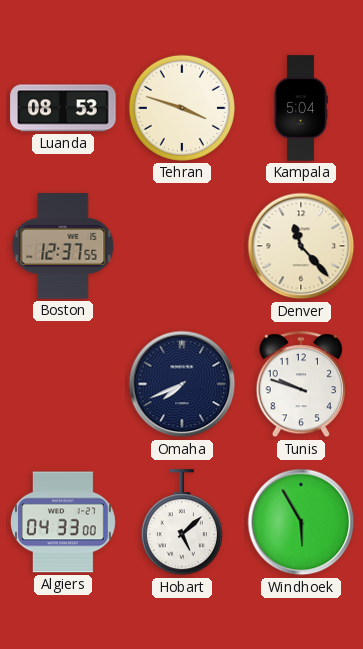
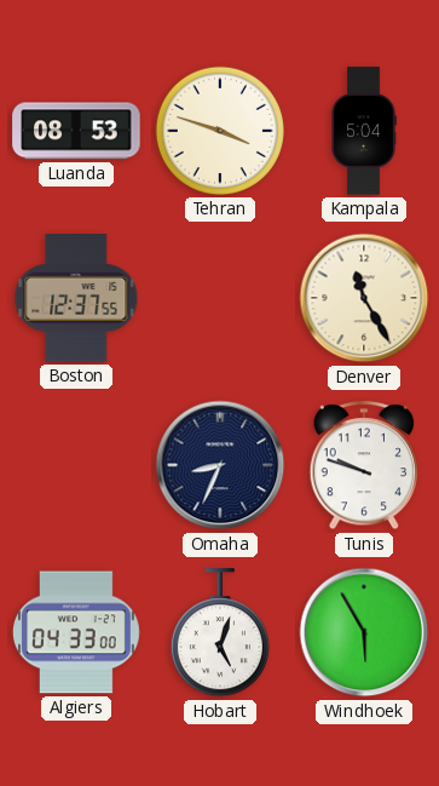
Denver: 11:23 -> 11:25
Omaha: 7:41 -> 8:34
Hobart: 5:08 -> 5:03
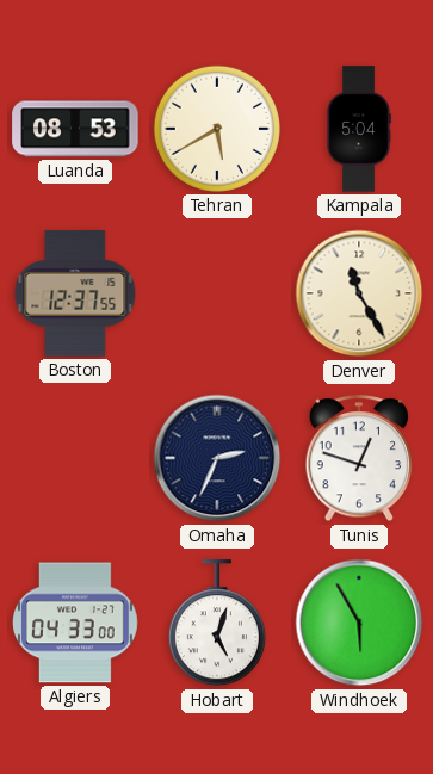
Tehran: 3:48 -> 5:40
Omaha: 8:34 -> 2:34
Tunis: 9:48 -> 12:48
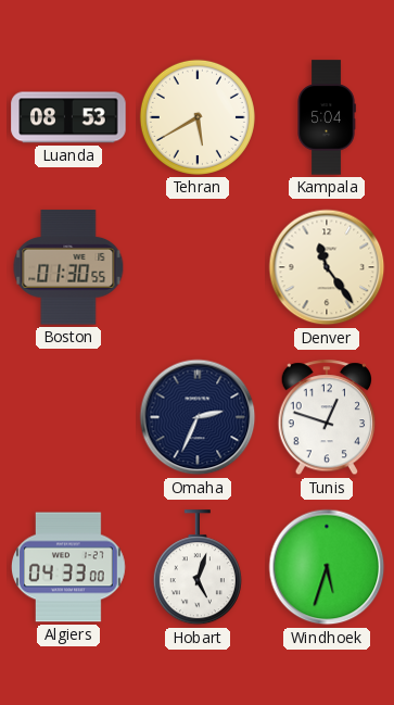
Boston: 12:37 -> 01:30
Denver: 11:25 -> 11:24
Windhoek: 5:55 -> 5:33
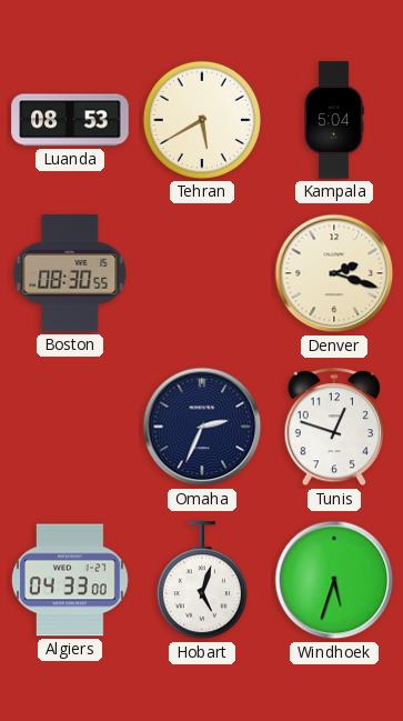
Boston: 01:30 -> 08:30
Denver: 11:24 -> 2:18
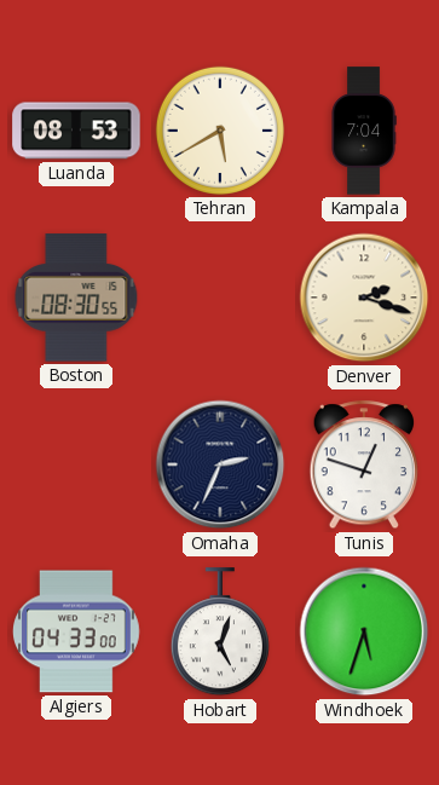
Kampala: 5:04 -> 7:04
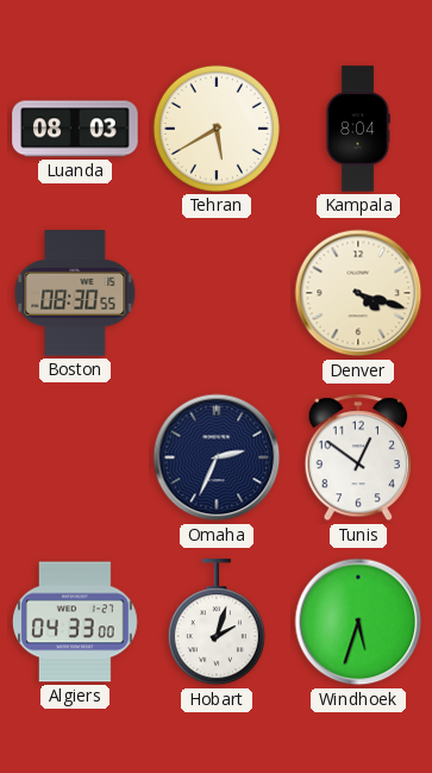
Luanda: 08:53 -> 08:03
Kampala: 7:04 -> 8:04
Denver: 2:18 -> 4:18
Tunis: 12:48 -> 12:51
Hobart: 5:03 -> 2:03
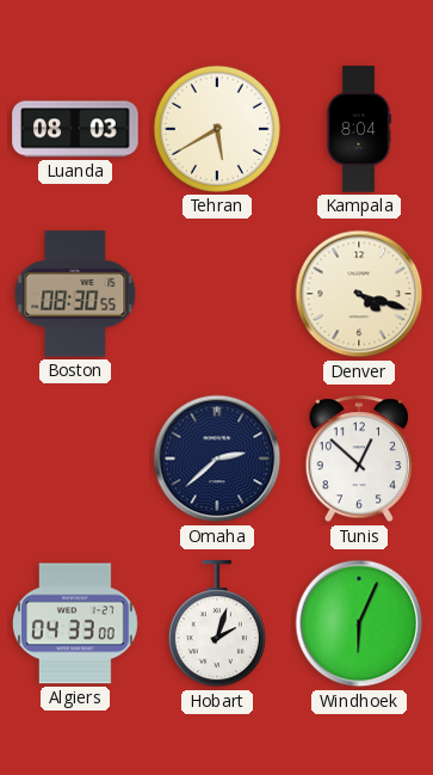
Omaha: 2:34 -> 2:38
Tunis: 12:51 -> 12:52
Windhoek: 5:33 -> 6:04
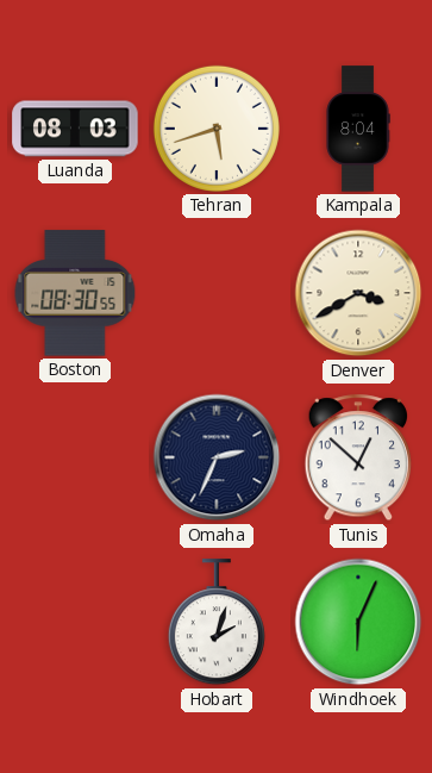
Tehran: 5:40 -> 5:42
Denver: 4:18 -> 3:40
Omaha: 2:38 -> 2:34
Algiers: 04:33 -> none
